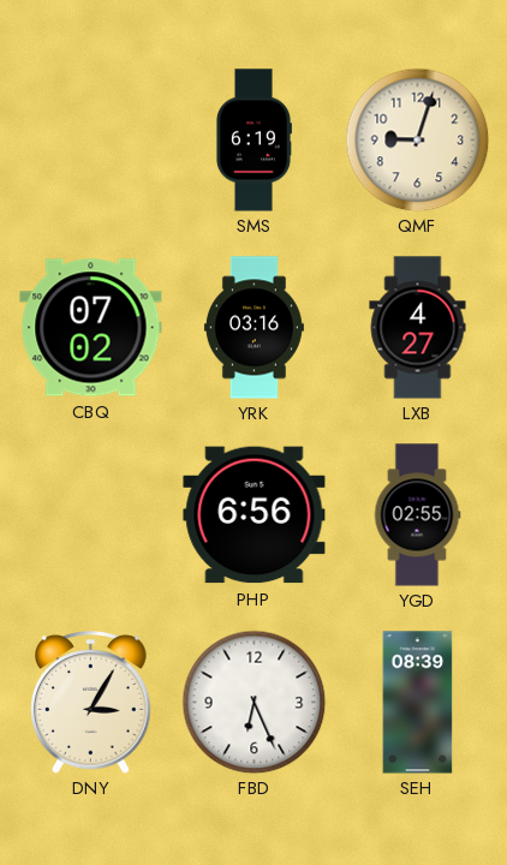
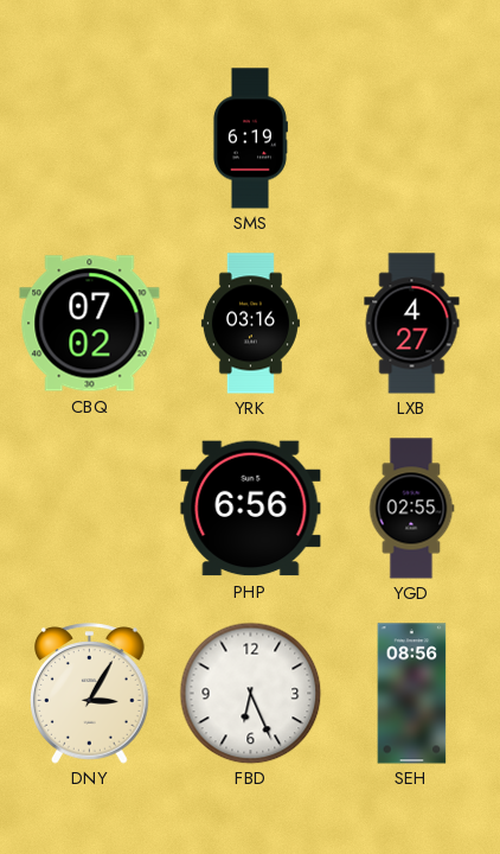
QMF: 9:03 -> none
SEH: 08:39 -> 08:56
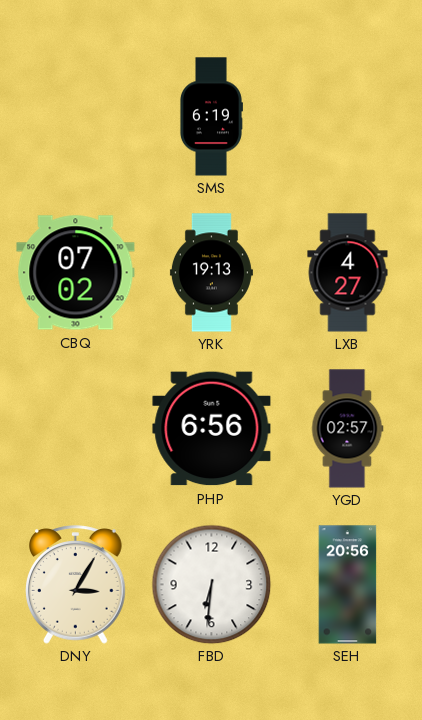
YRK: 03:16 -> 19:13
YGD: 02:55 -> 02:57
FBD: 6:26 -> 6:31
SEH: 08:56 -> 20:56
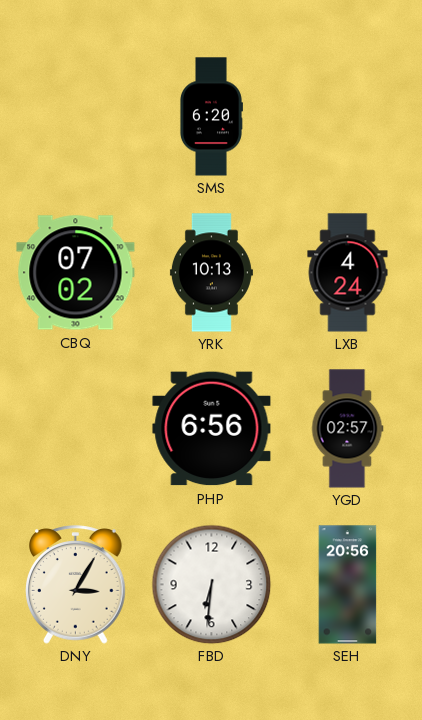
SMS: 6:19 -> 6:20
YRK: 19:13 -> 10:13
LXB: 4:27 -> 4:24
